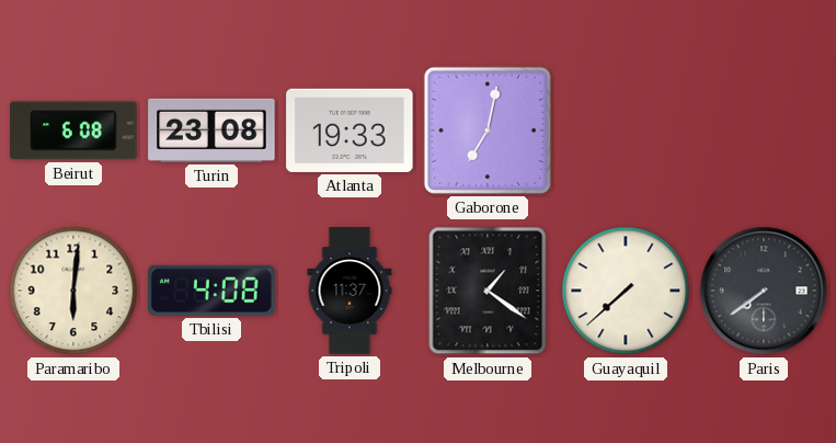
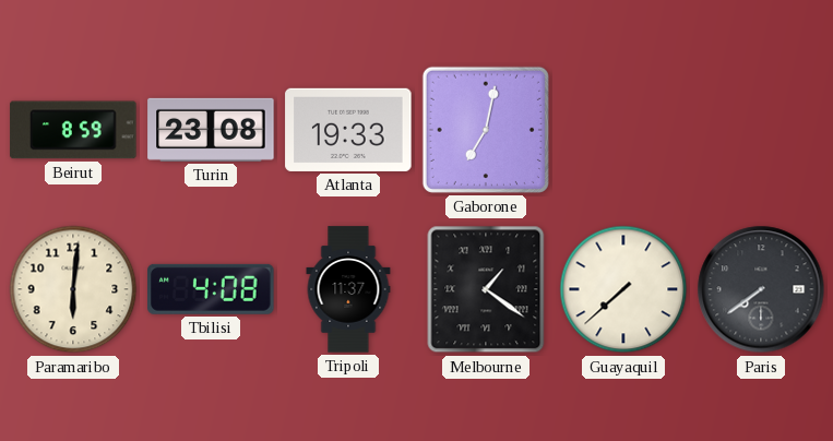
Beirut: 6:08 -> 8:59
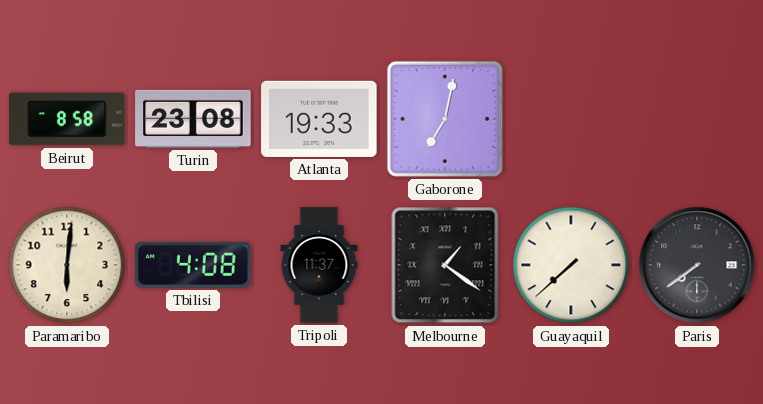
Beirut: 8:59 -> 8:58
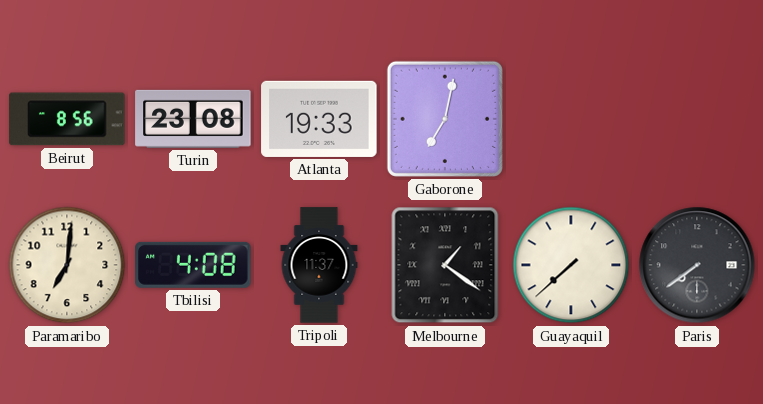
Beirut: 8:58 -> 8:56
Paramaribo: 6:01 -> 7:01
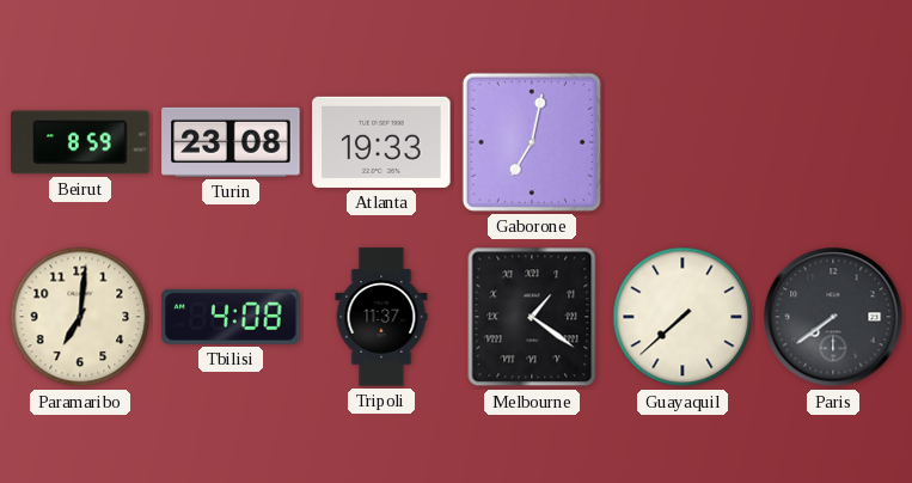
Beirut: 8:56 -> 8:59
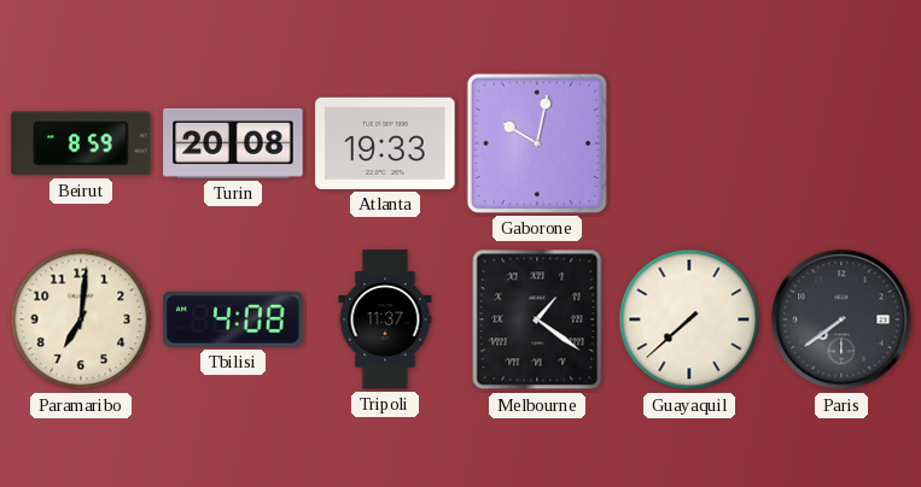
Turin: 23:08 -> 20:08
Gaborone: 7:02 -> 10:02
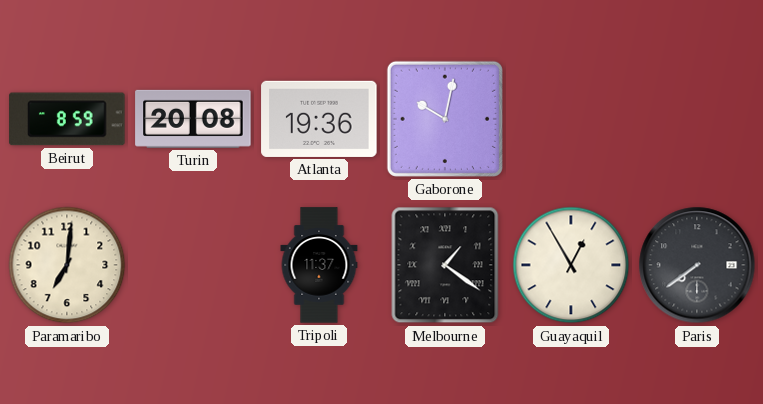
Atlanta: 19:33 -> 19:36
Tbilisi: 4:08 -> none
Guayaquil: 7:38 -> 12:55
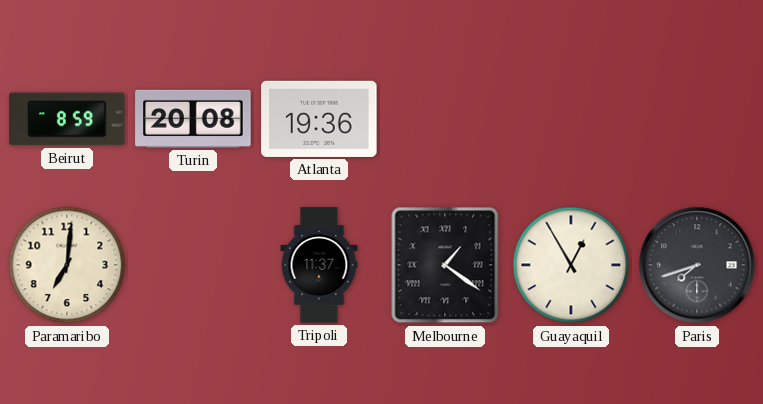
Gaborone: 10:02 -> none
Paris: 7:39 -> 7:42
